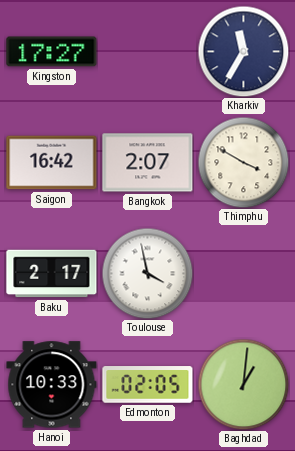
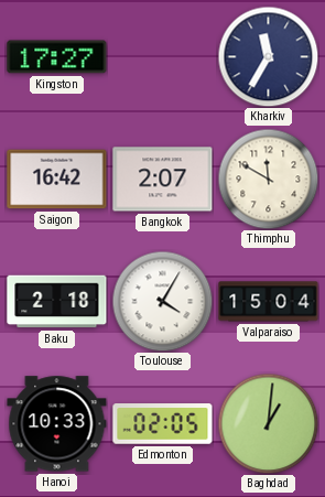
Thimphu: 3:50 -> 11:50
Baku: 2:17 -> 2:18
Toulouse: 3:58 -> 4:05
Valparaiso: none -> 15:04
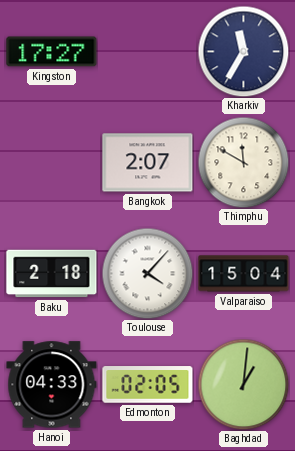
Saigon: 16:42 -> none
Toulouse: 4:05 -> 4:07
Hanoi: 10:33 -> 04:33
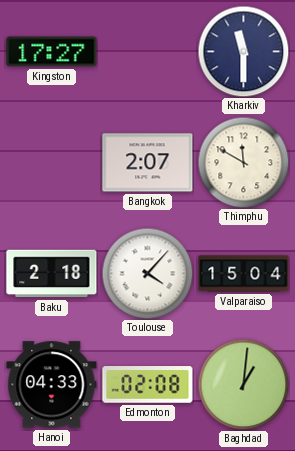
Kharkiv: 11:35 -> 11:30
Edmonton: 02:05 -> 02:08
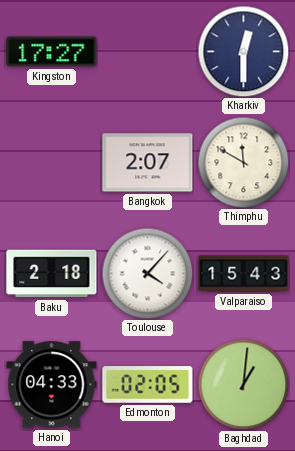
Kharkiv: 11:30 -> 12:30
Valparaiso: 15:04 -> 15:43
Edmonton: 02:08 -> 02:05
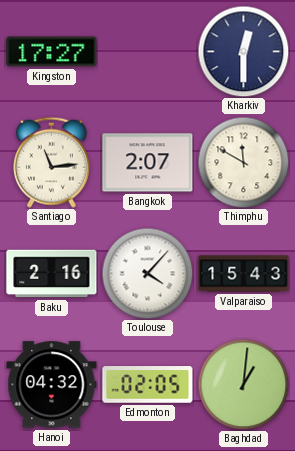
Santiago: none -> 11:14
Baku: 2:18 -> 2:16
Hanoi: 04:33 -> 04:32
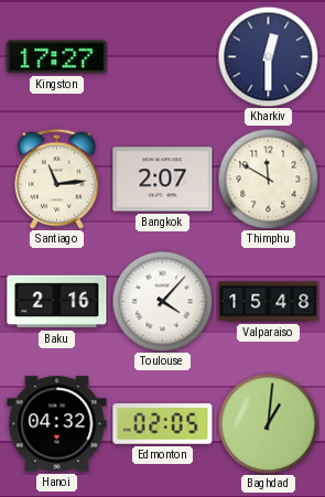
Valparaiso: 15:43 -> 15:48
